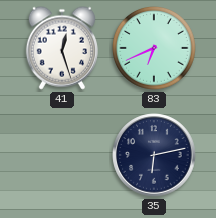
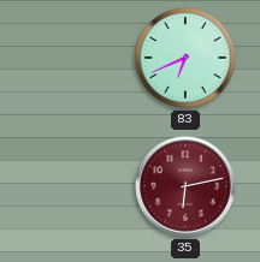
41: 12:27 -> none
35 dial: navy -> burgundy
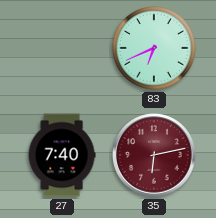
27: none -> 7:40
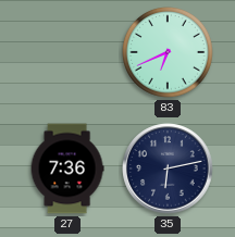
27: 7:40 -> 7:36
35 dial: burgundy -> navy
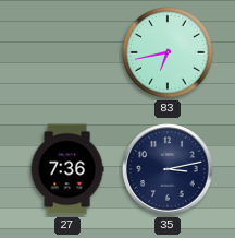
83: 6:41 -> 6:43
35: 6:13 -> 3:13
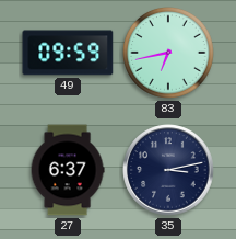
49: none -> 09:59
27: 7:36 -> 6:37
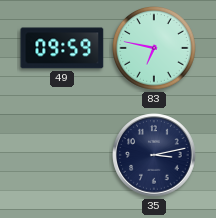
83: 6:43 -> 6:47
27: 6:37 -> none
